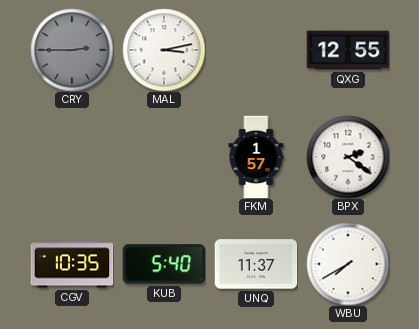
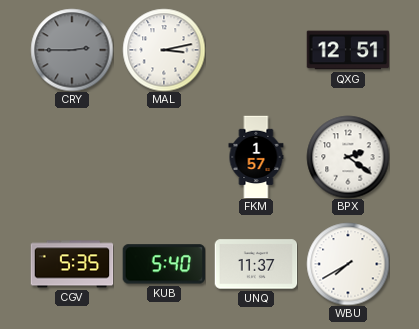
QXG: 12:55 -> 12:51
CGV: 10:35 -> 5:35
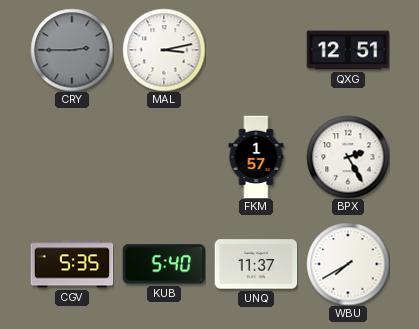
BPX: 2:21 -> 2:25
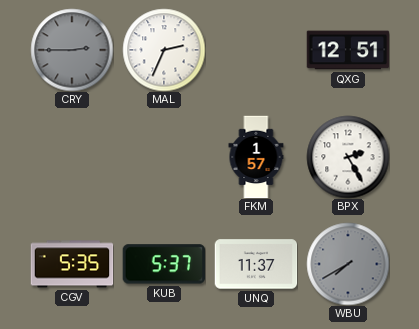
MAL: 3:13 -> 2:34
KUB: 5:40 -> 5:37
WBU dial: white -> grey
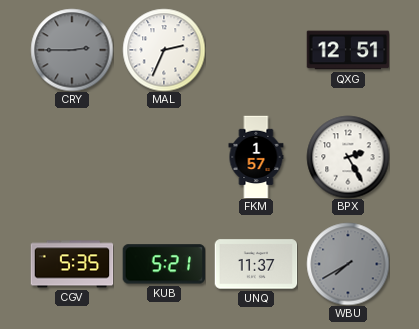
KUB: 5:37 -> 5:21
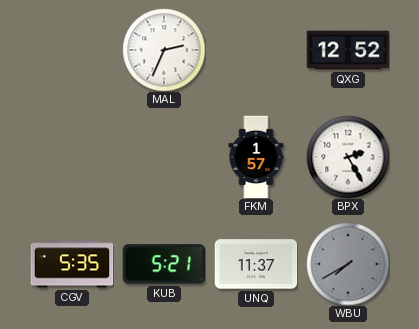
CRY: 2:45 -> none
QXG: 12:51 -> 12:52
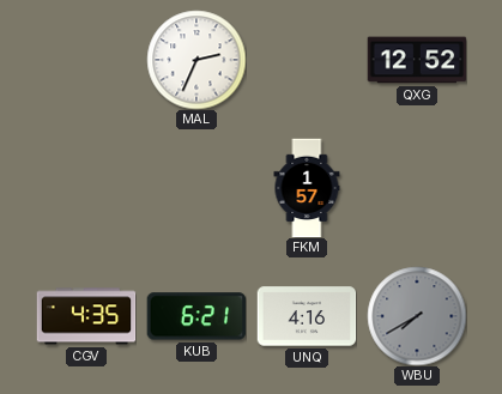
BPX: 2:25 -> none
CGV: 5:35 -> 4:35
KUB: 5:21 -> 6:21
UNQ: 11:37 -> 4:16
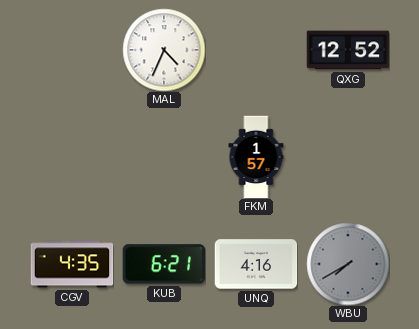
MAL: 2:34 -> 4:34
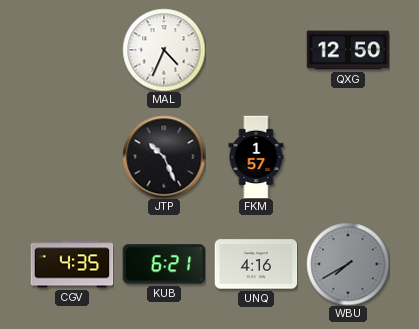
QXG: 12:52 -> 12:50
JTP: none -> 10:26
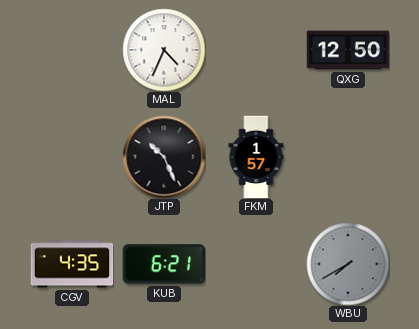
UNQ: 4:16 -> none
